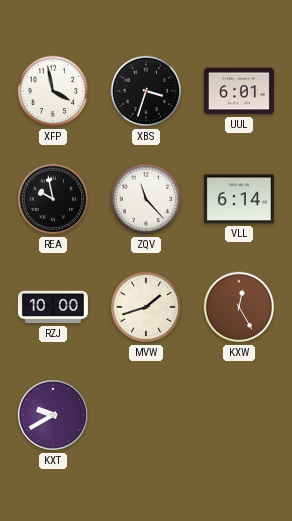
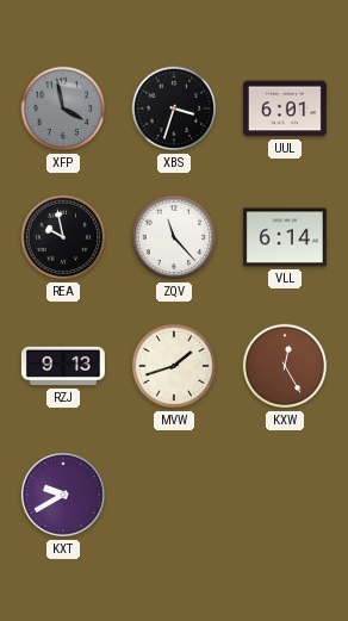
XFP dial: white -> grey
RZJ: 10:00 -> 9:13
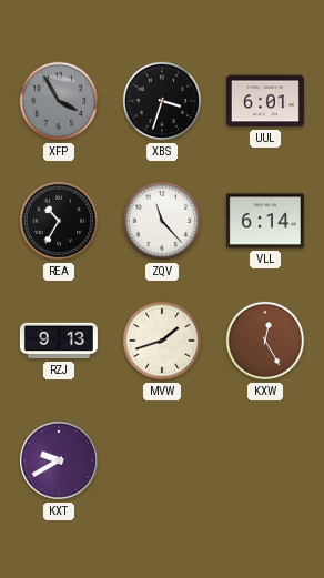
XFP: 3:58 -> 3:55
REA: 9:58 -> 10:35
